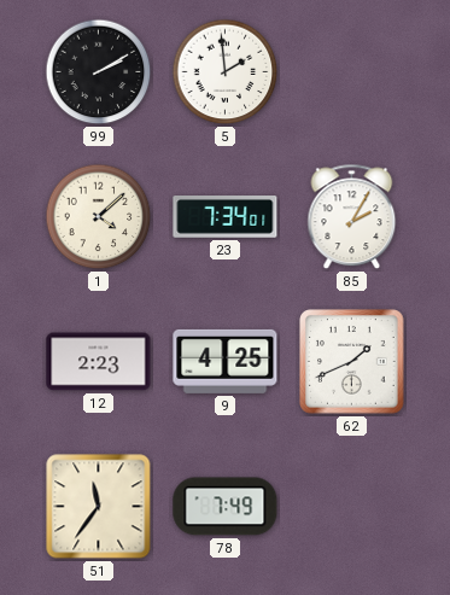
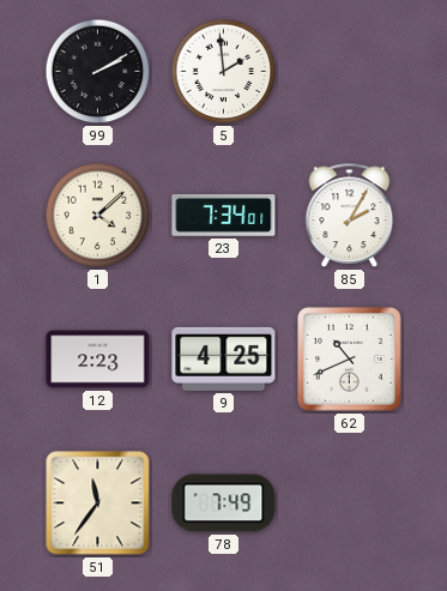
62: 1:41 -> 10:41
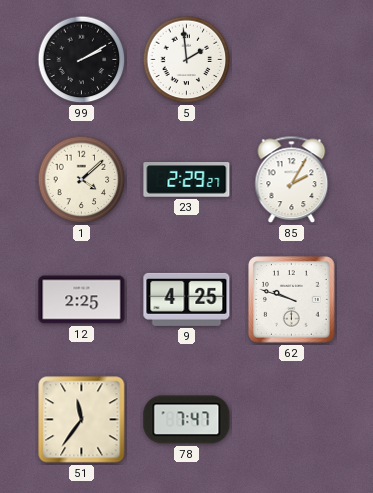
23: 7:34 -> 2:29
12: 2:23 -> 2:25
62: 10:41 -> 9:48
78: 7:49 -> 7:47
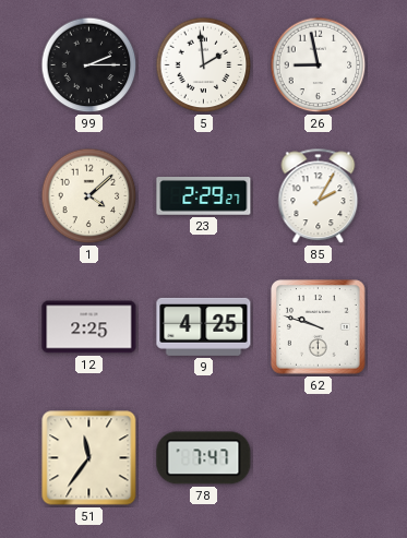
99: 2:10 -> 2:15
26: none -> 8:58
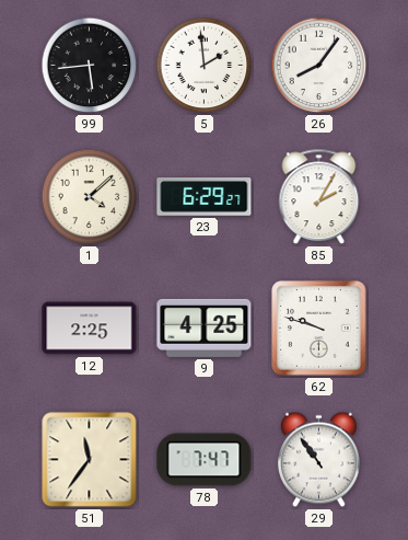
99: 2:15 -> 5:44
26: 8:58 -> 8:06
23: 2:29 -> 6:29
29: none -> 10:54
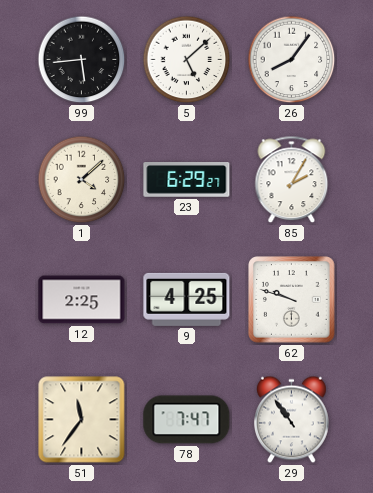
5: 1:59 -> 5:08
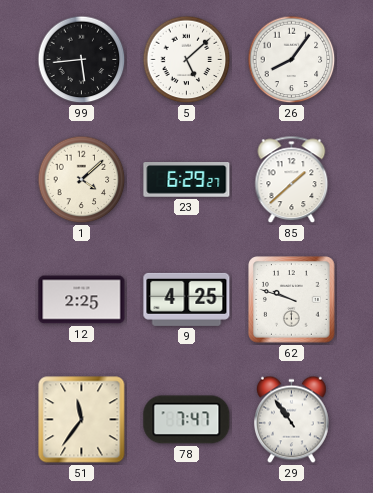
85: 2:05 -> 1:38
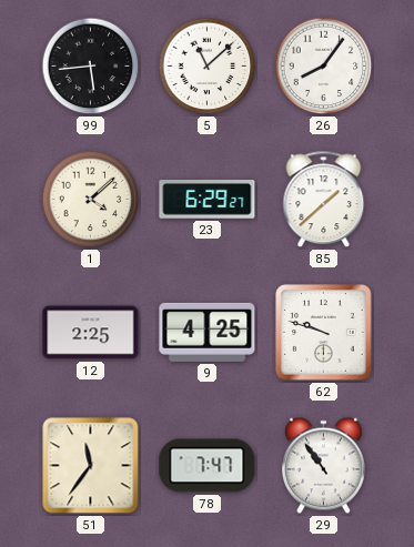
5: 5:08 -> 11:08
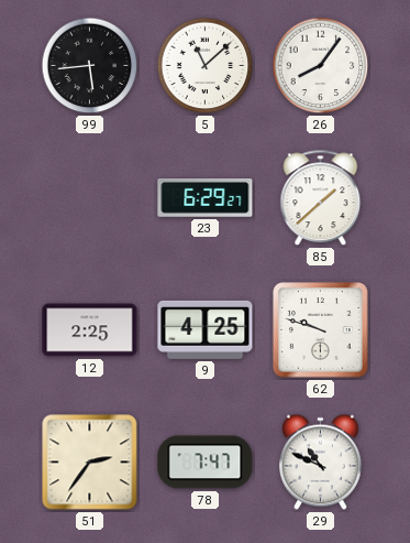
1: 4:08 -> none
51: 11:36 -> 2:36
29: 10:54 -> 10:49
